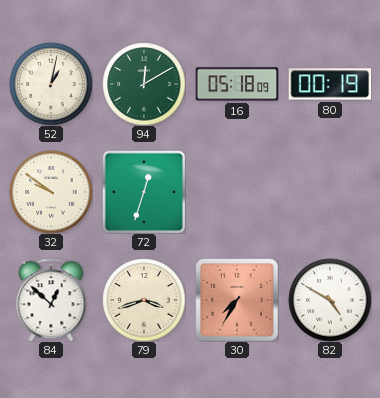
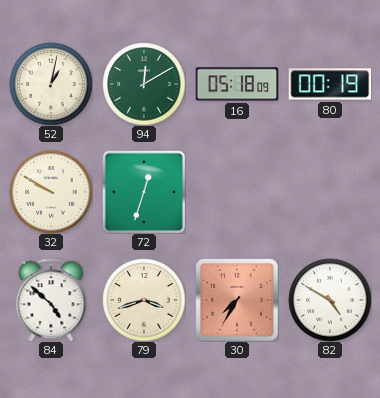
32: 9:51 -> 9:50
84: 12:52 -> 4:52
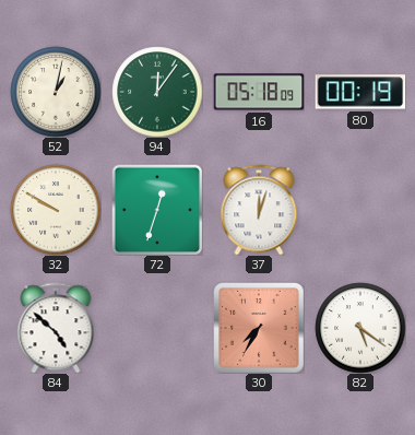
94: 12:10 -> 12:06
37: none -> 12:03
79: 3:42 -> none
82: 4:50 -> 5:21
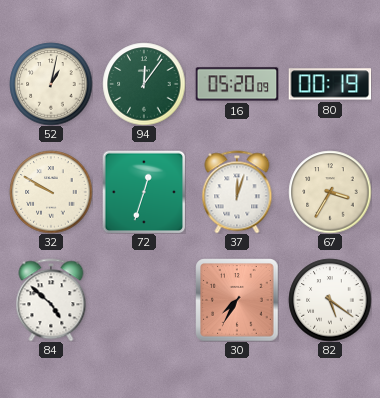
16: 05:18 -> 05:20
67: none -> 3:35
